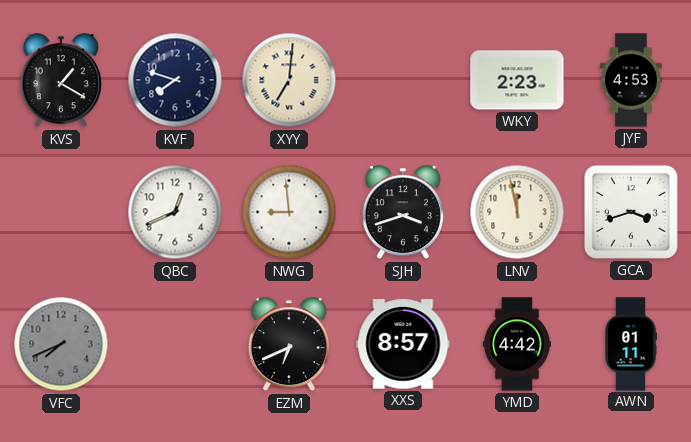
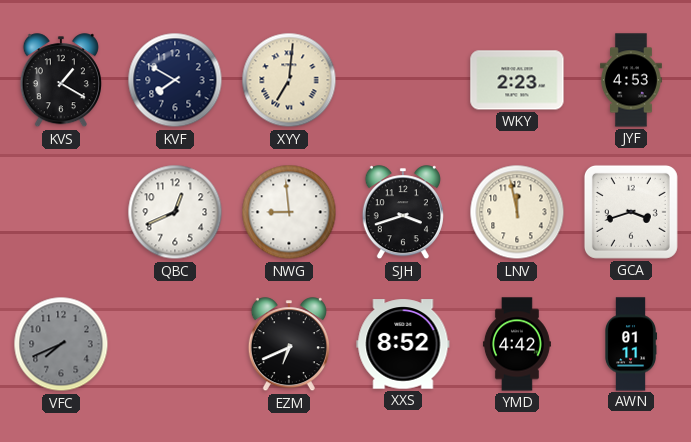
KVF: 7:48 -> 7:50
XXS: 8:57 -> 8:52
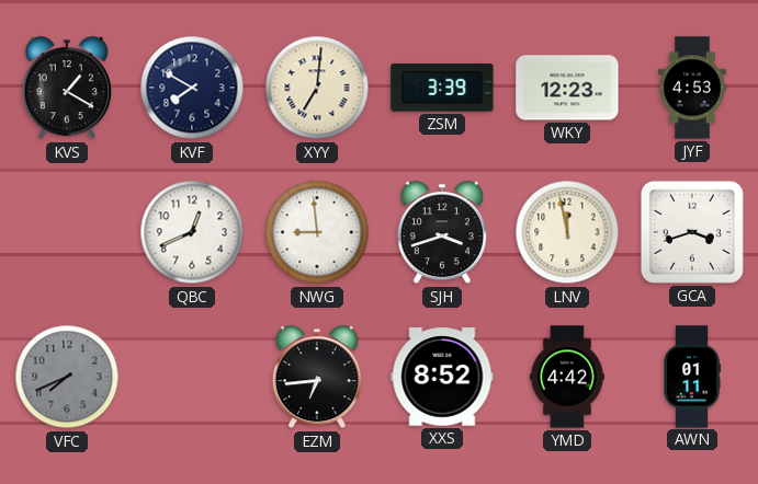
ZSM: none -> 3:39
WKY: 2:23 -> 12:23
EZM: 6:41 -> 6:44
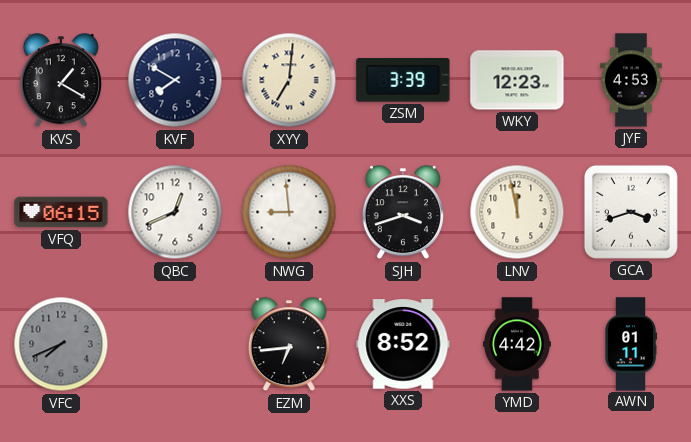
VFQ: none -> 06:15
